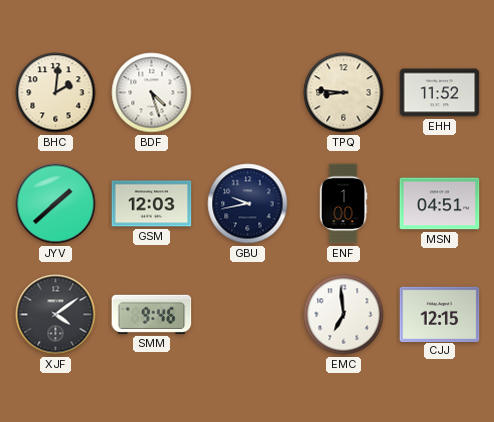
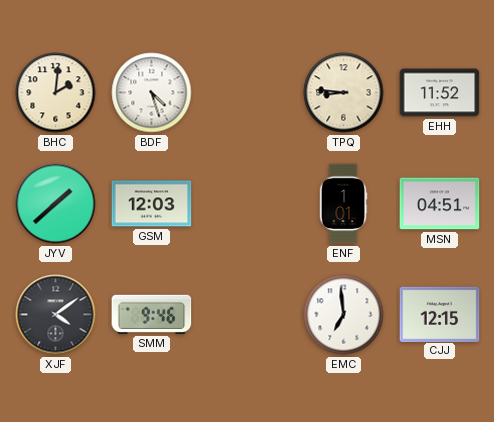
GBU: 9:43 -> none
ENF: 1:00 -> 1:01
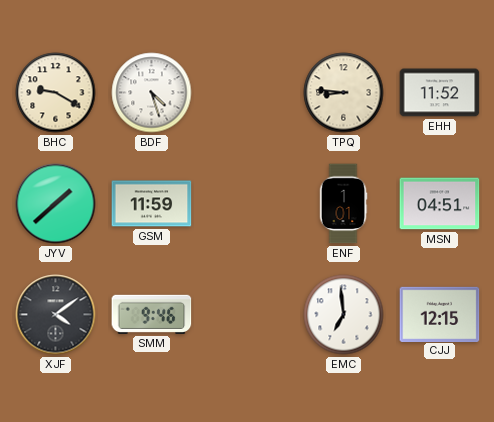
BHC: 2:01 -> 9:20
GSM: 12:03 -> 11:59
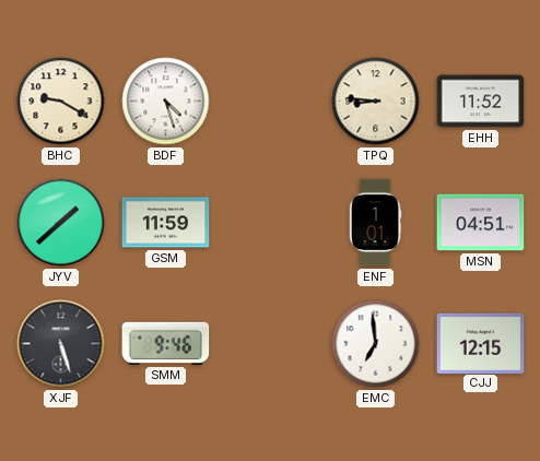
XJF: 4:09 -> 5:27
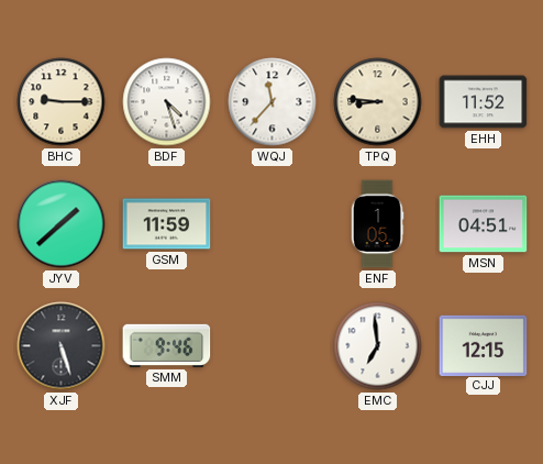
BHC: 9:20 -> 9:15
WQJ: none -> 11:37
ENF: 1:01 -> 1:05
